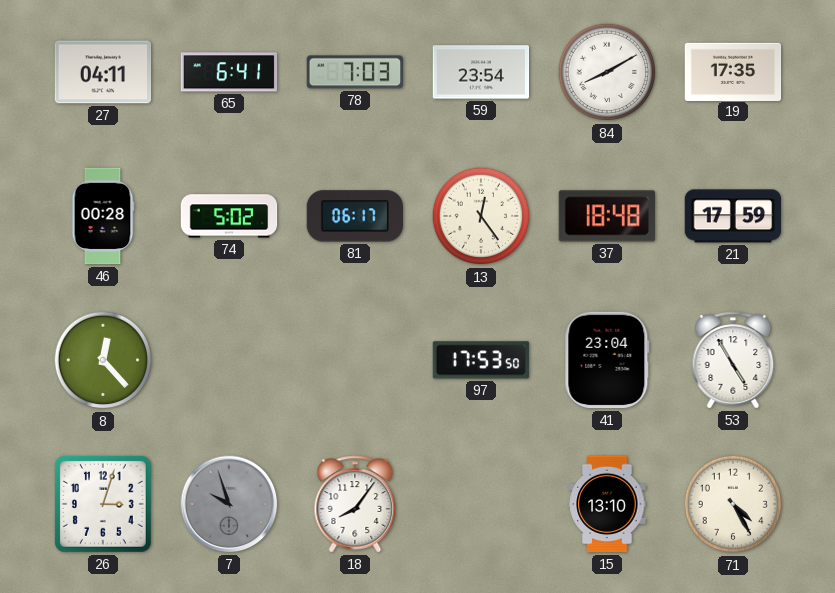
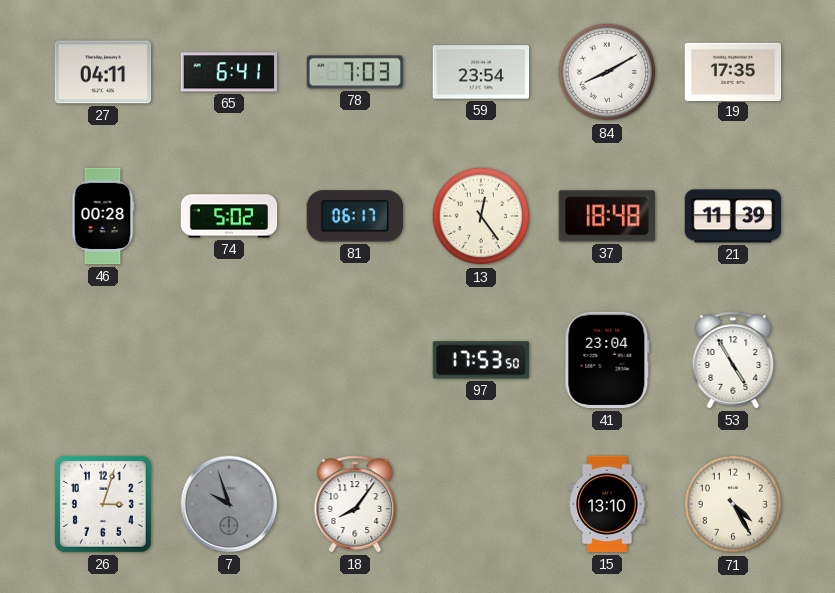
21: 17:59 -> 11:39
8: 12:23 -> none
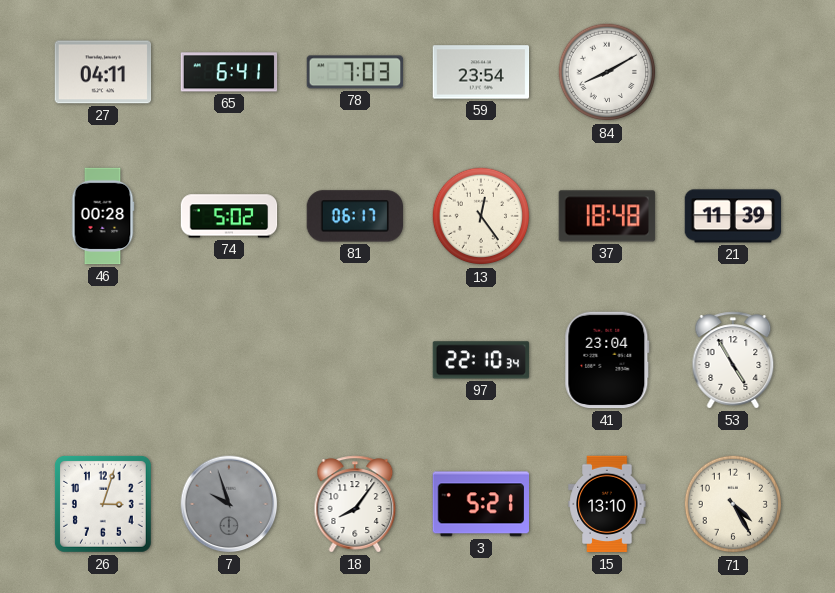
19: 17:35 -> none
97: 17:53 -> 22:10
3: none -> 5:21
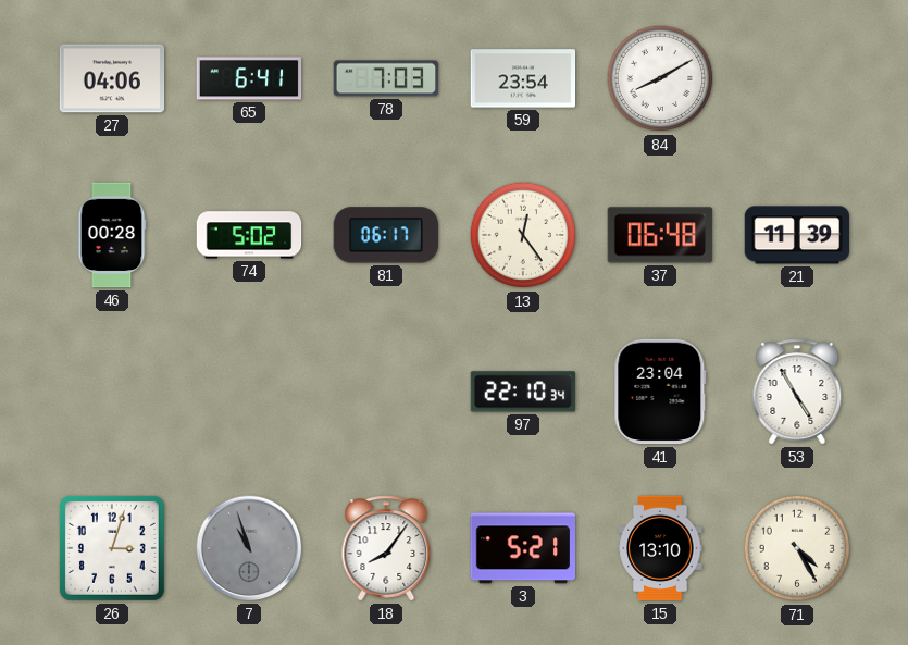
27: 04:11 -> 04:06
37: 18:48 -> 06:48
7: 9:57 -> 10:57
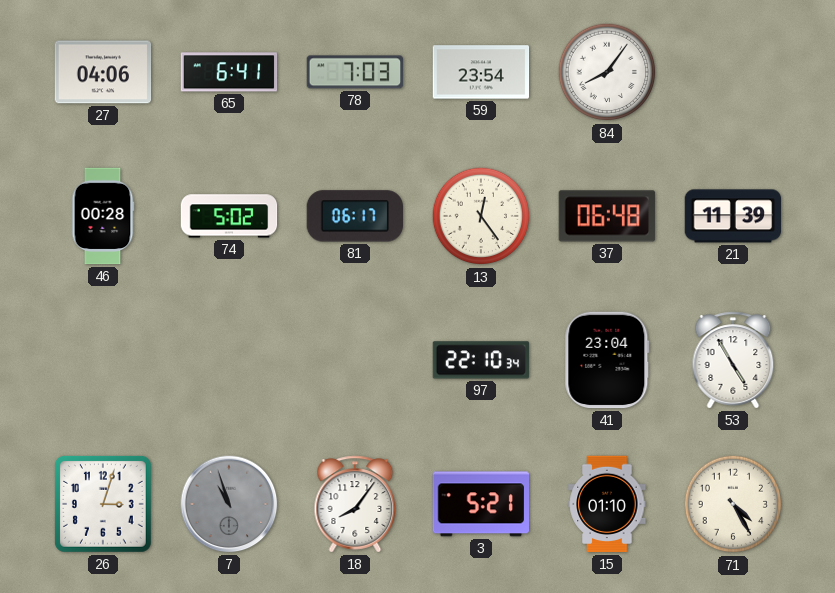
84: 8:10 -> 8:06
15: 13:10 -> 01:10
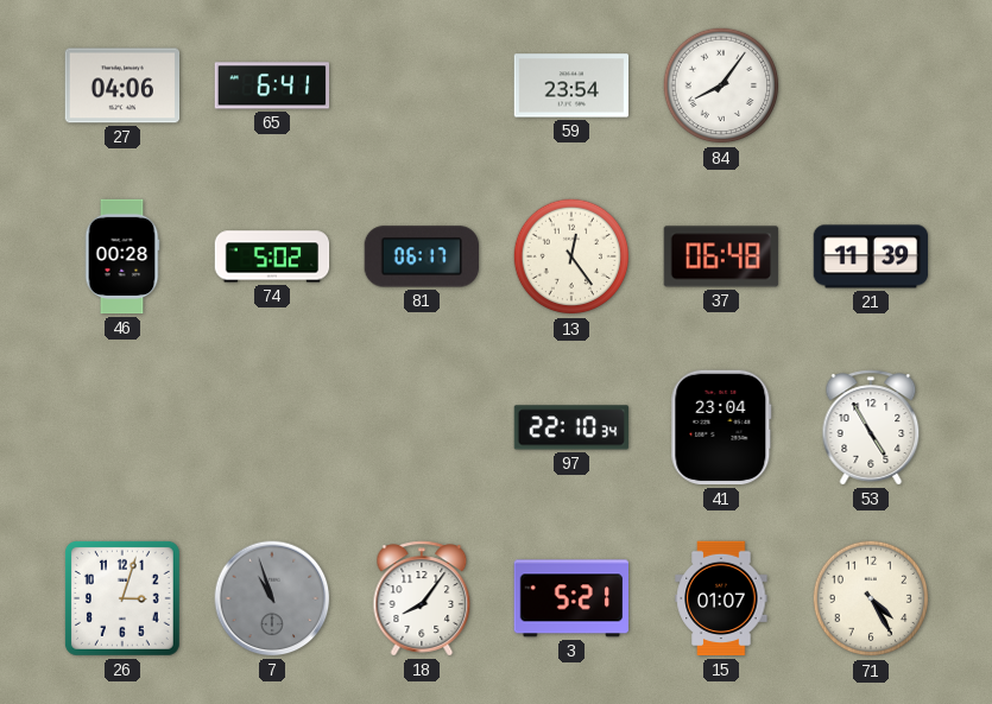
78: 7:03 -> none
15: 01:10 -> 01:07
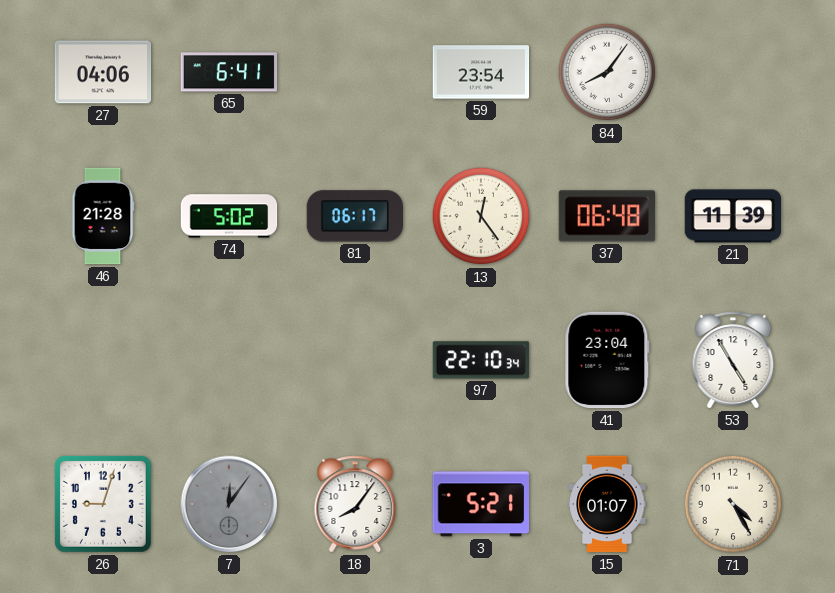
46: 00:28 -> 21:28
26: 3:03 -> 9:03
7: 10:57 -> 12:06
